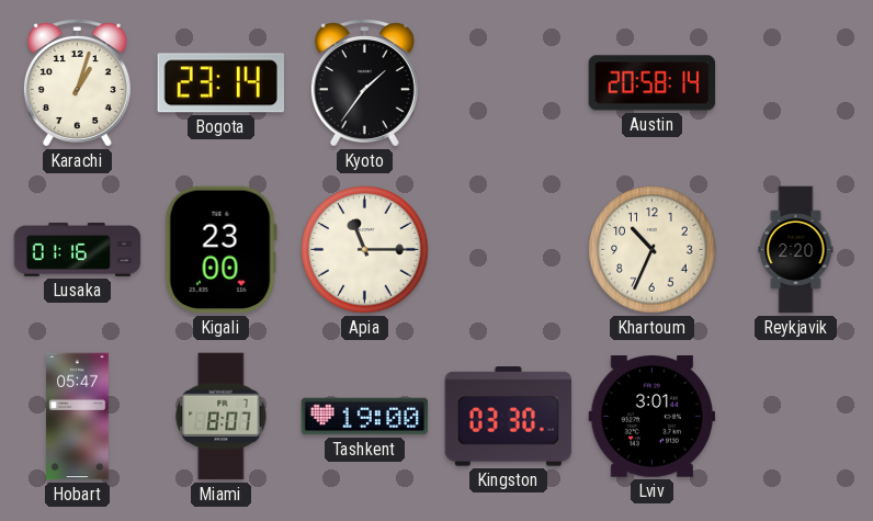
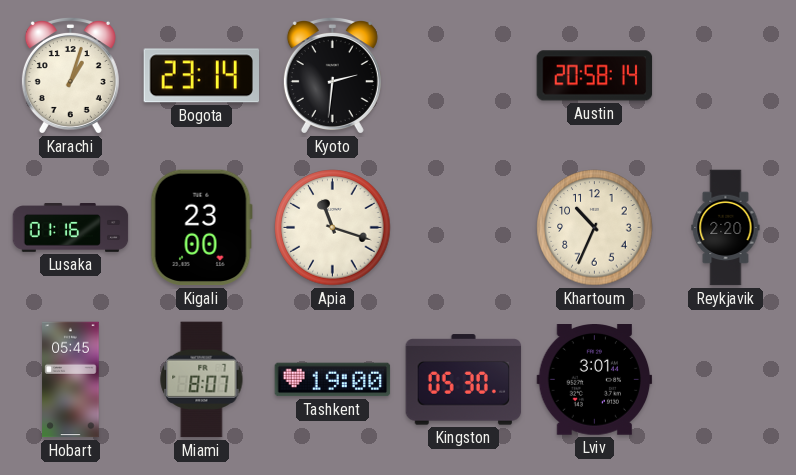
Kyoto: 1:36 -> 2:31
Apia: 11:15 -> 11:18
Hobart: 05:47 -> 05:45
Kingston: 03:30 -> 05:30
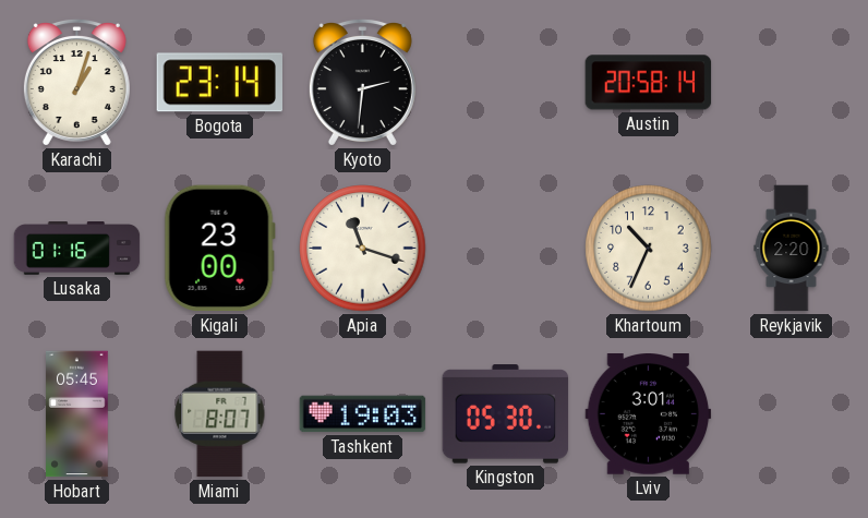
Tashkent: 19:00 -> 19:03
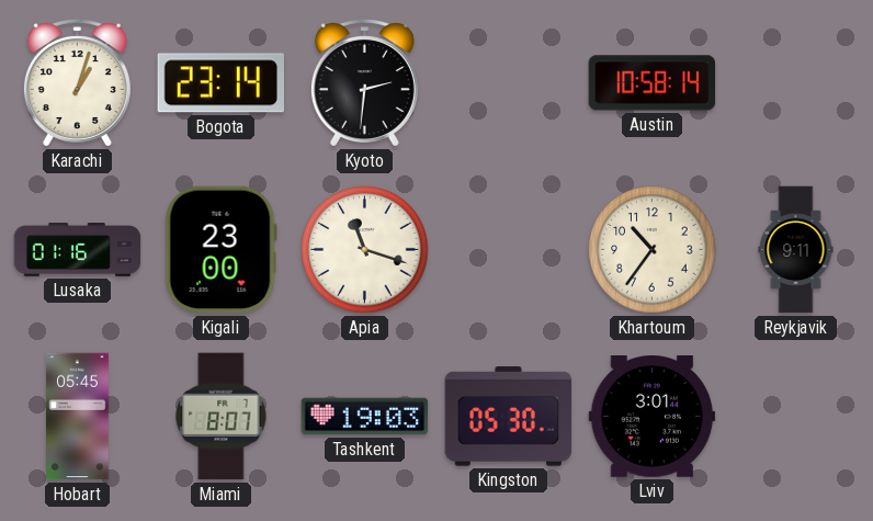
Austin: 20:58 -> 10:58
Khartoum: 10:34 -> 10:36
Reykjavik: 2:20 -> 9:11
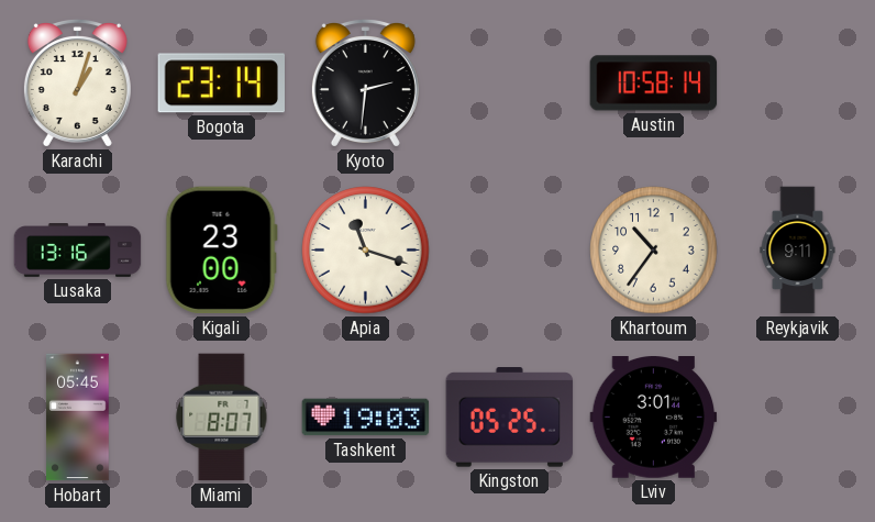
Lusaka: 01:16 -> 13:16
Kingston: 05:30 -> 05:25
